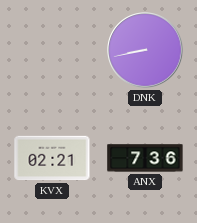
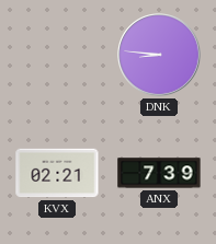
DNK: 8:43 -> 8:46
ANX: 7:36 -> 7:39
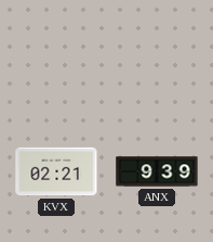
DNK: 8:46 -> none
ANX: 7:39 -> 9:39
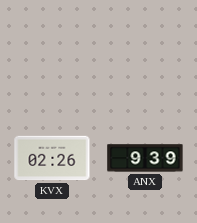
KVX: 02:21 -> 02:26
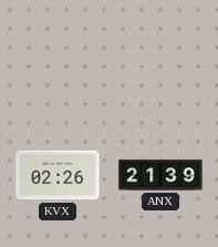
ANX: 9:39 -> 21:39
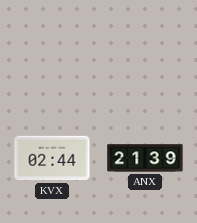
KVX: 02:26 -> 02:44
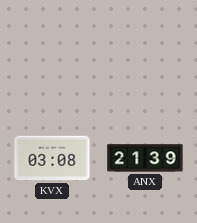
KVX: 02:44 -> 03:08
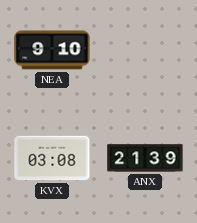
NEA: none -> 9:10
